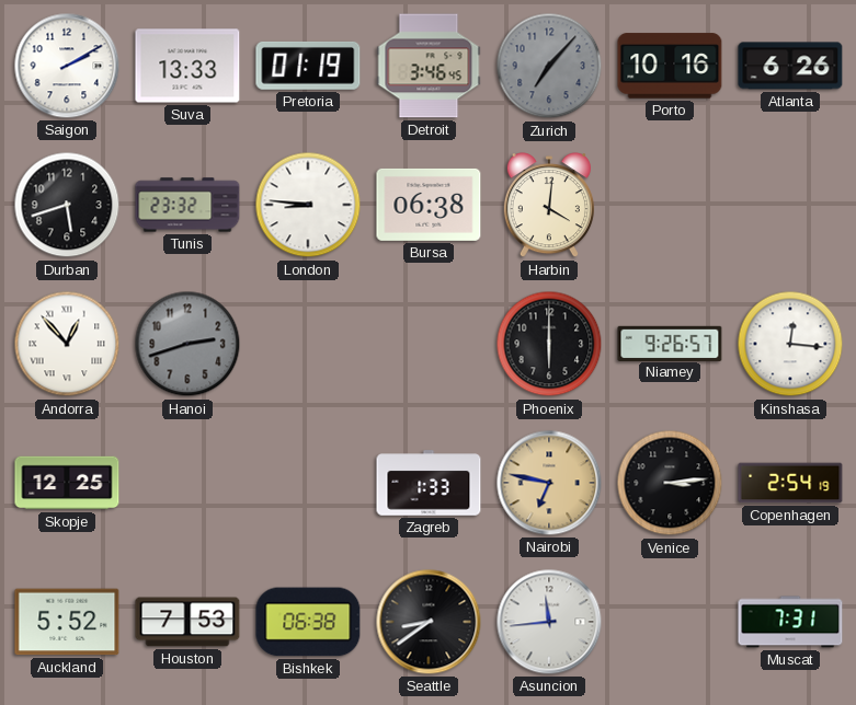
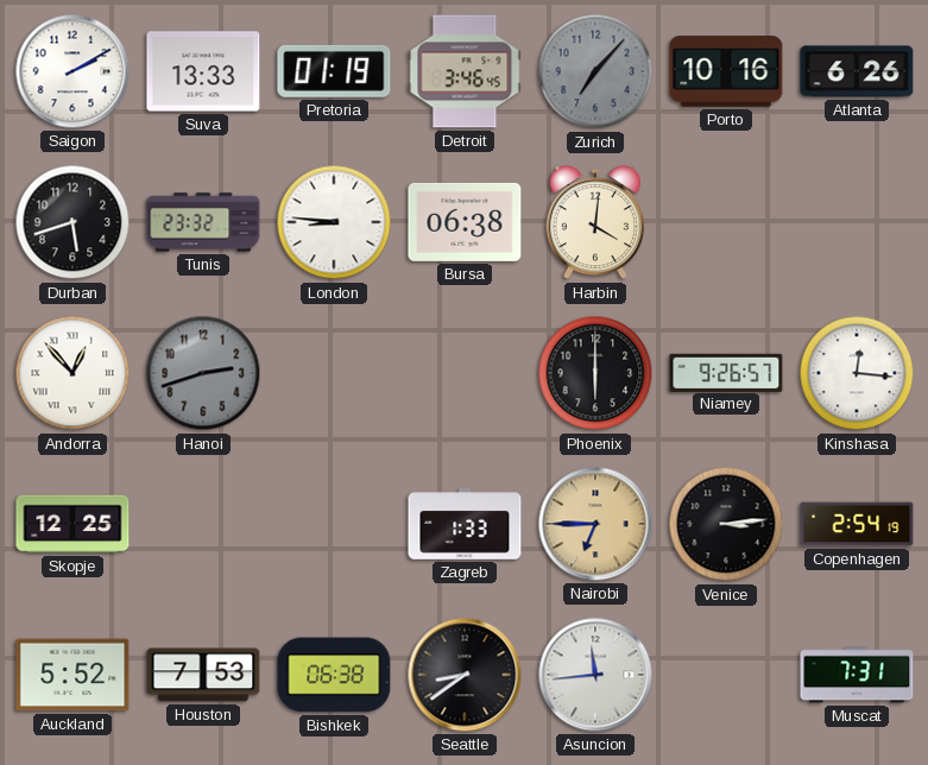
Nairobi: 6:47 -> 6:45
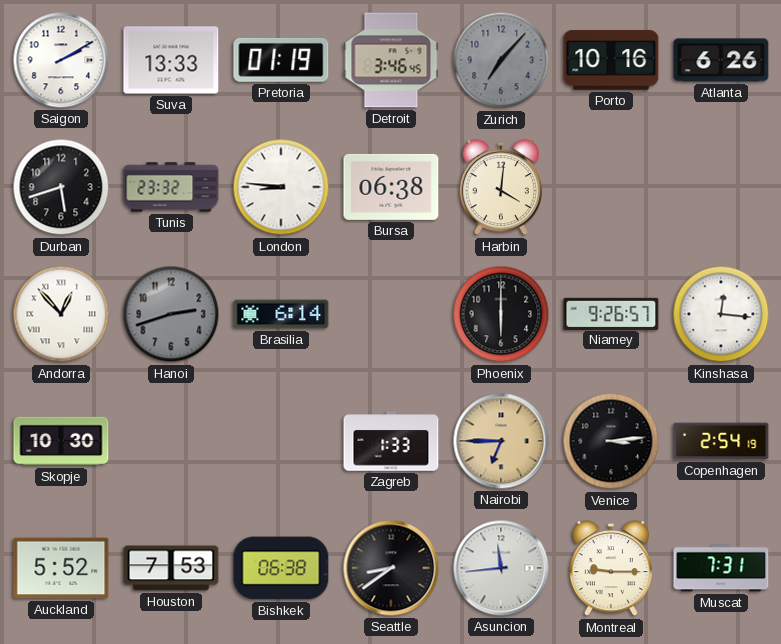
Brasilia: none -> 6:14
Skopje: 12:25 -> 10:30
Montreal: none -> 9:15
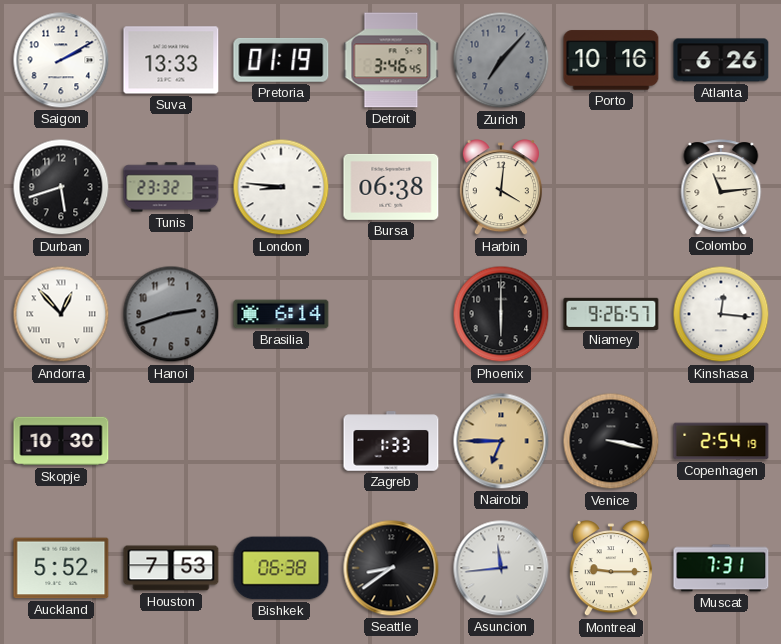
Colombo: none -> 11:14
Venice: 3:14 -> 3:17
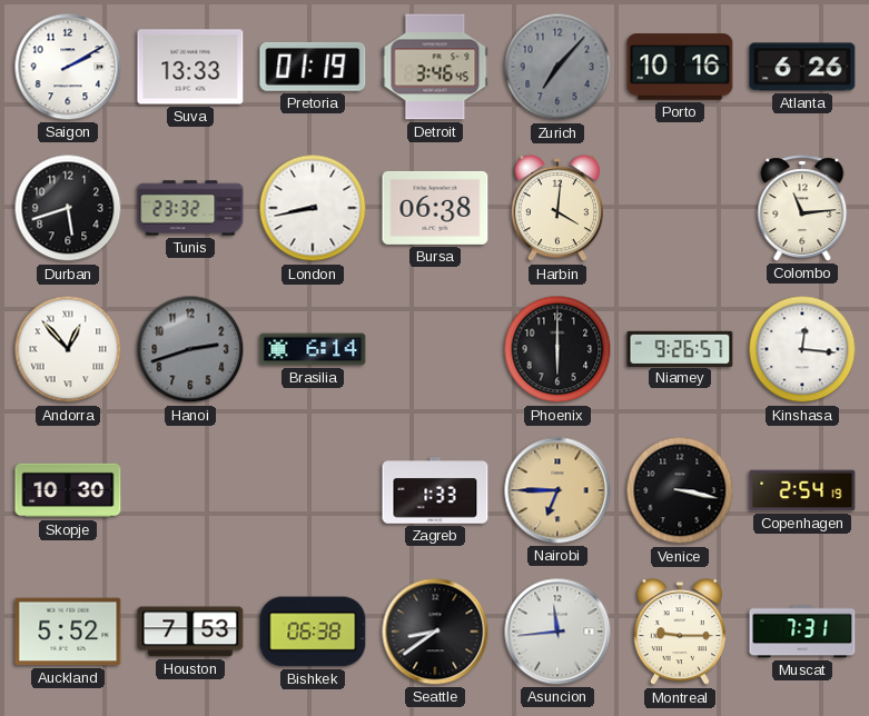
London: 8:46 -> 8:43
